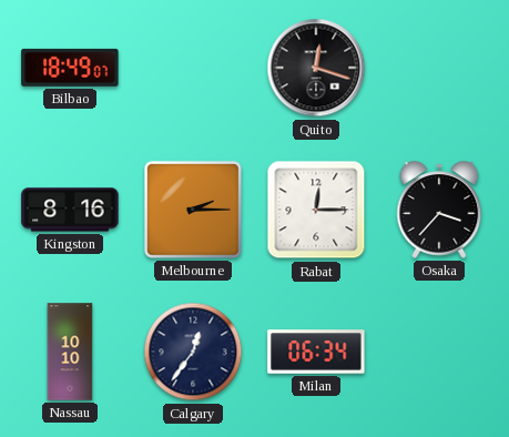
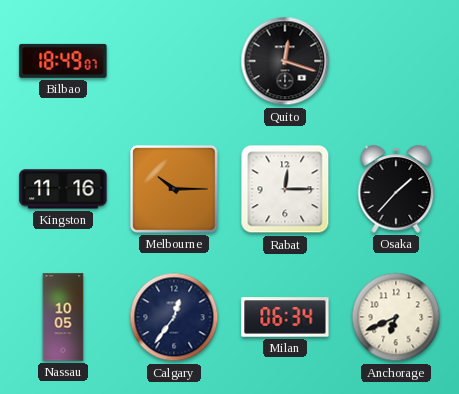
Kingston: 8:16 -> 11:16
Melbourne: 2:15 -> 10:15
Osaka: 3:37 -> 1:37
Nassau: 10:10 -> 10:05
Anchorage: none -> 6:41
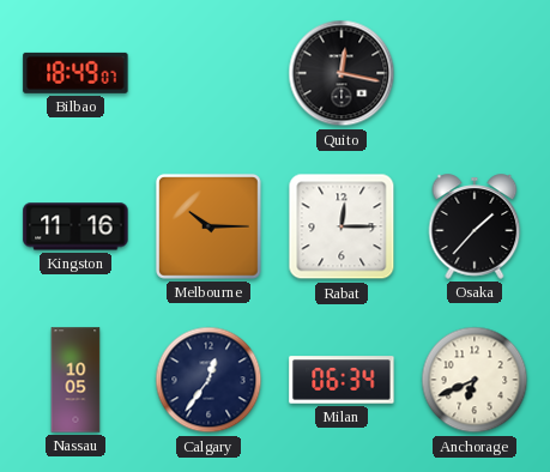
Quito: 12:18 -> 12:17
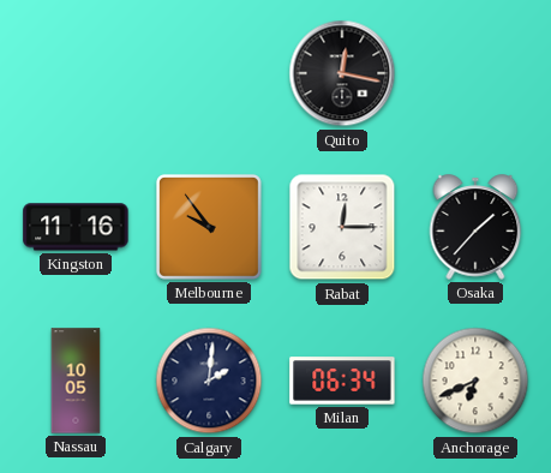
Bilbao: 18:49 -> none
Melbourne: 10:15 -> 9:54
Calgary: 12:36 -> 2:01
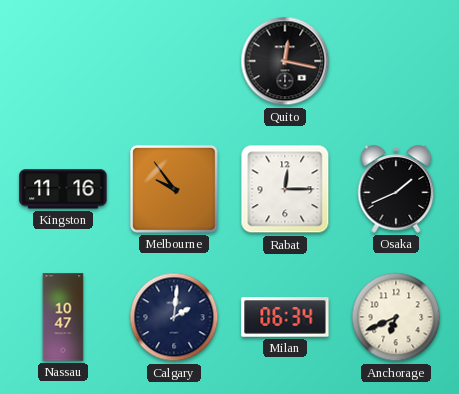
Osaka: 1:37 -> 1:41
Nassau: 10:05 -> 10:47
